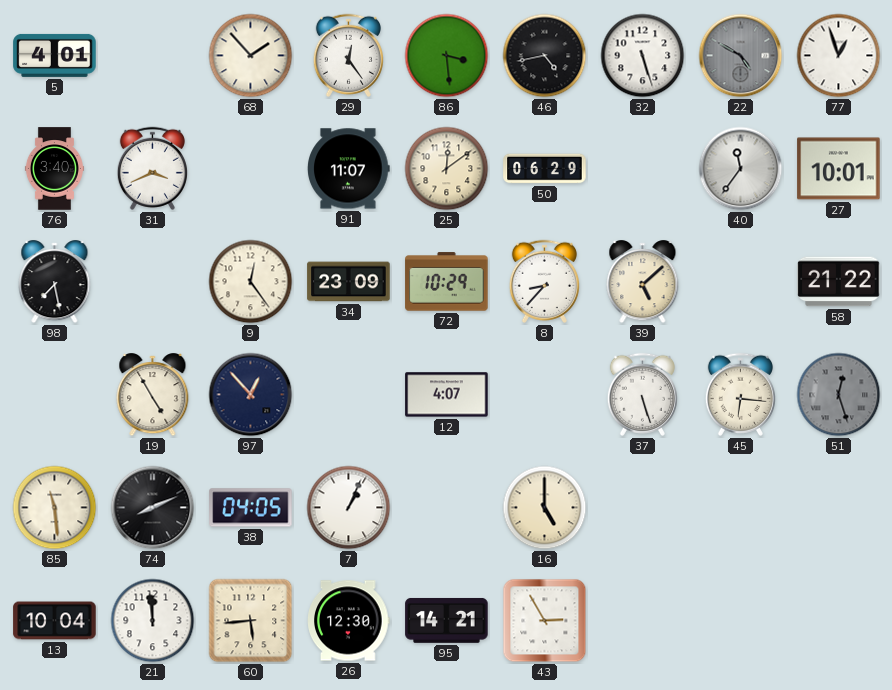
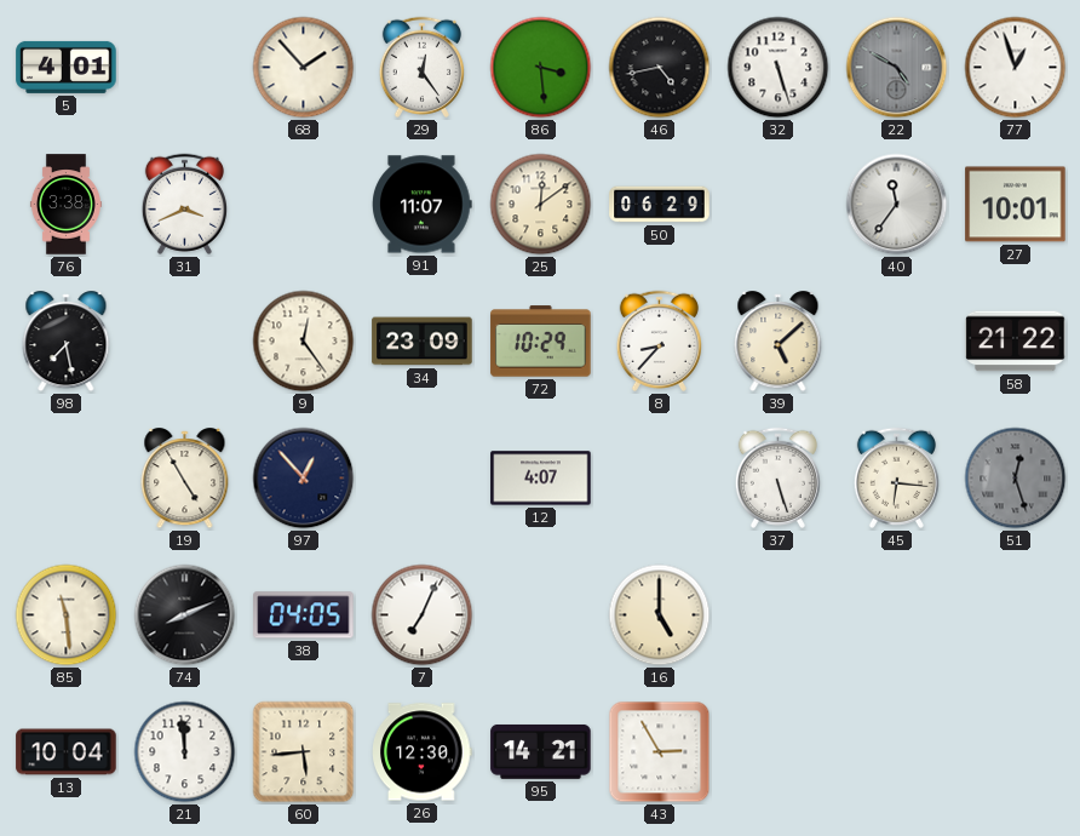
76: 3:40 -> 3:38
7: 1:04 -> 7:04
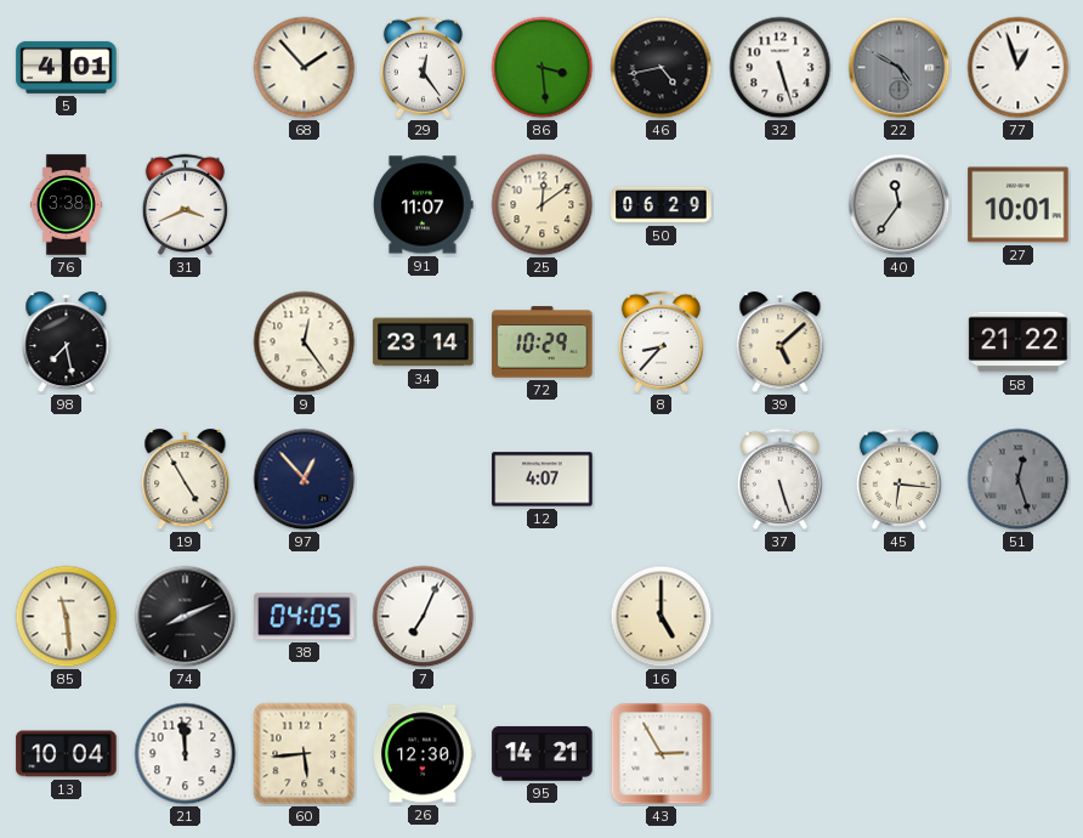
34: 23:09 -> 23:14
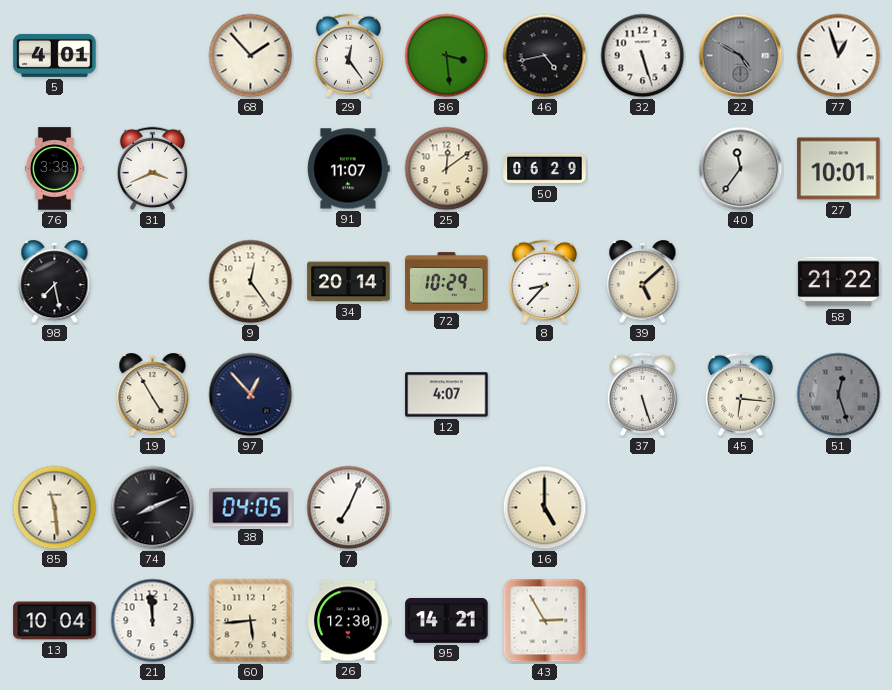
34: 23:14 -> 20:14
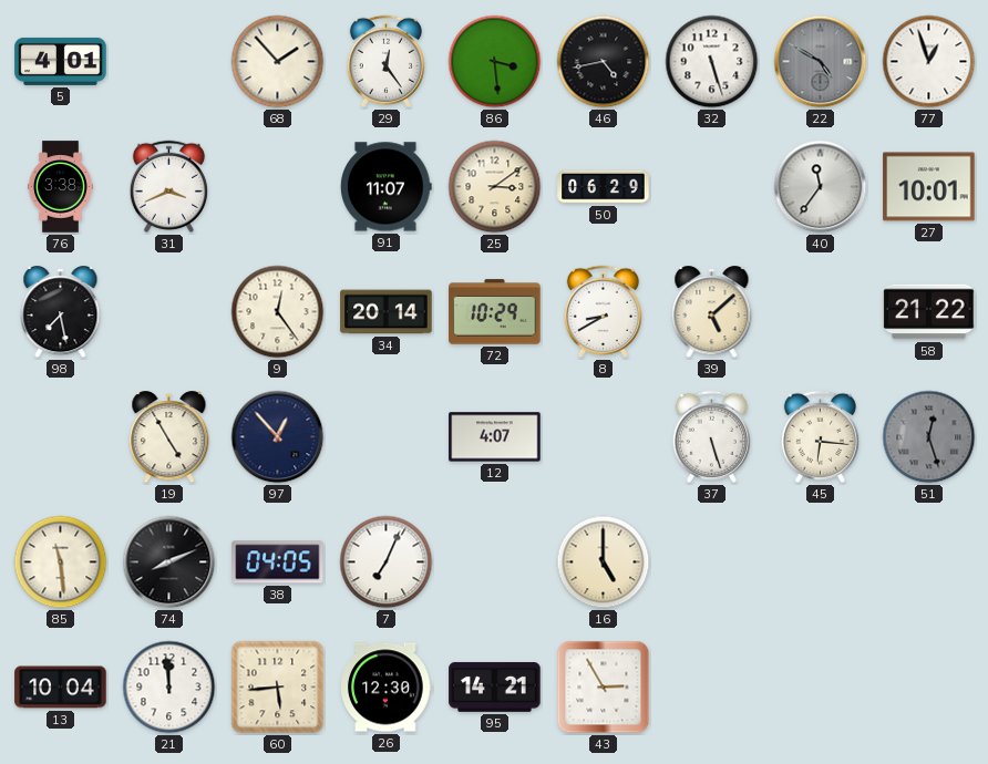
25: 12:09 -> 3:09
8: 8:37 -> 8:40
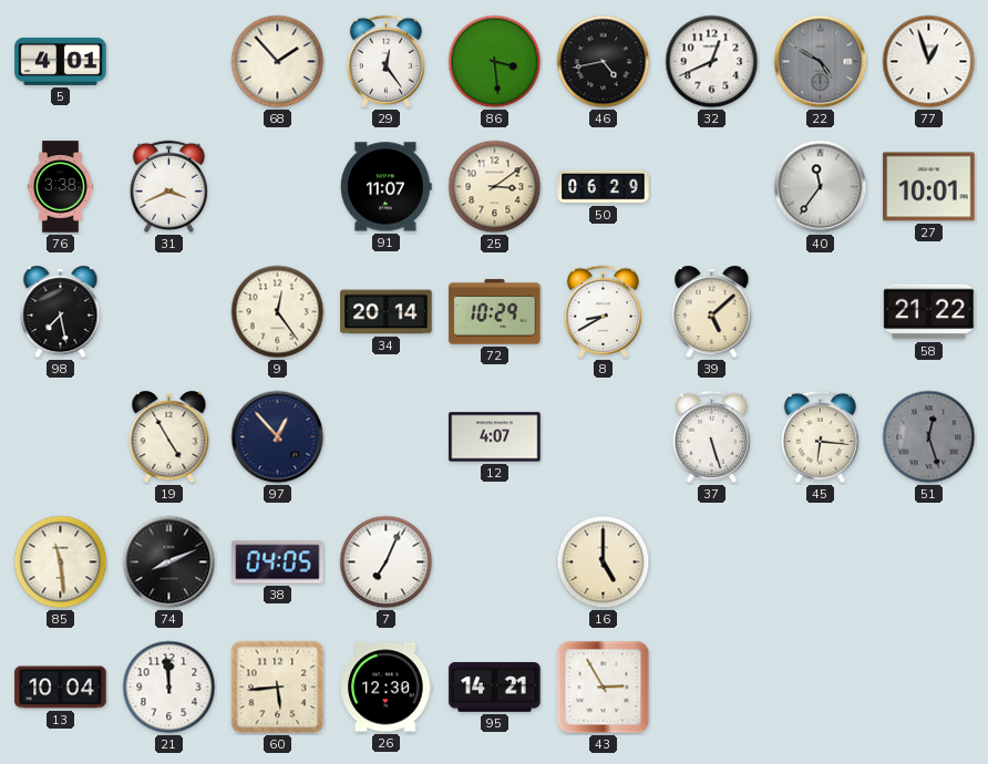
32: 5:27 -> 12:41
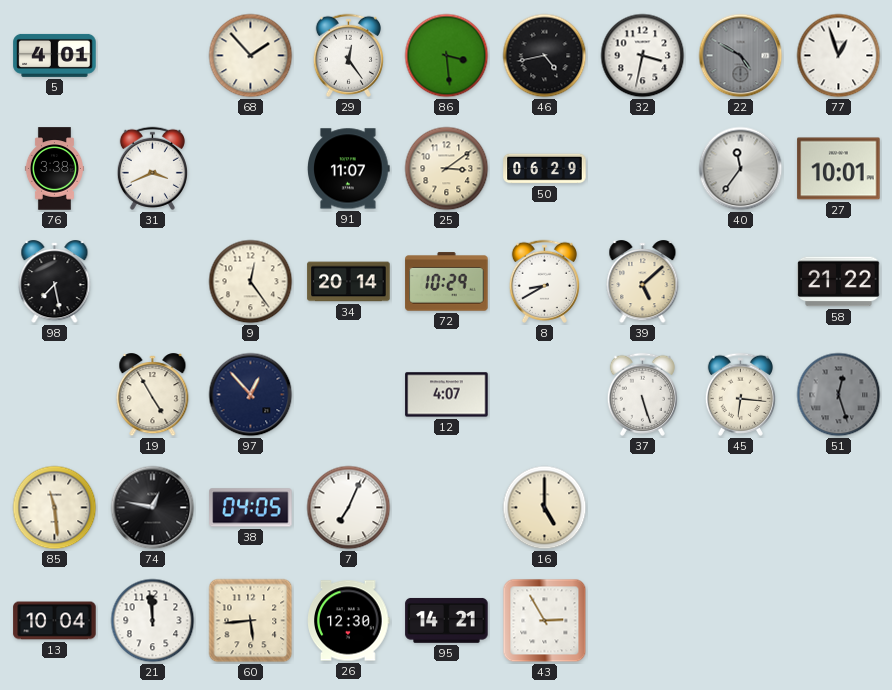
32: 12:41 -> 3:32
74: 8:11 -> 12:47
